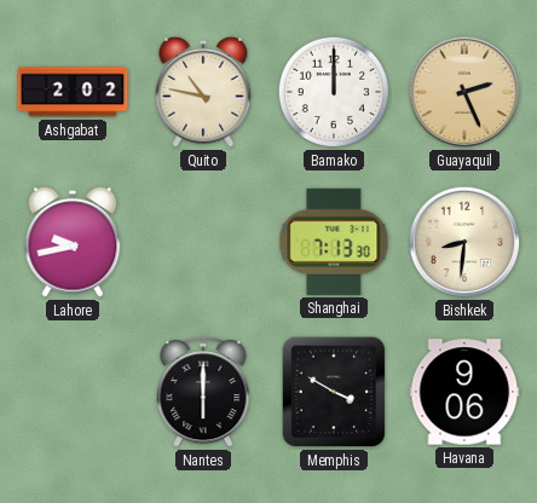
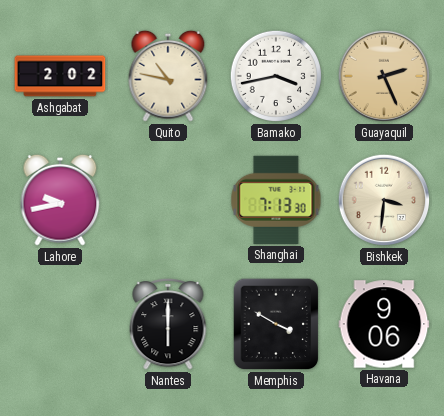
Bamako: 12:00 -> 3:43
Bishkek: 8:31 -> 3:31
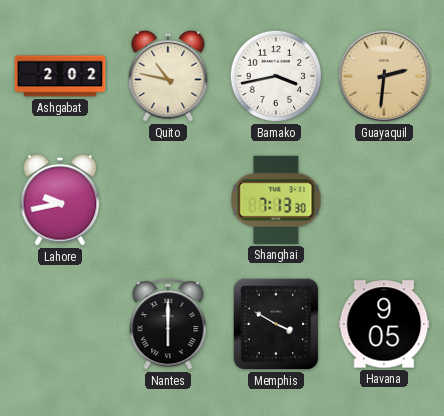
Guayaquil: 2:26 -> 2:31
Bishkek: 3:31 -> none
Havana: 9:06 -> 9:05
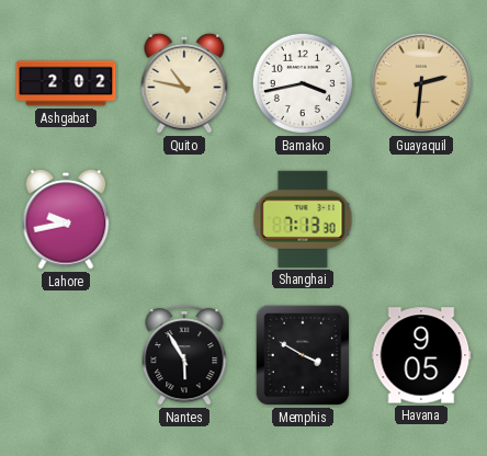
Nantes: 6:00 -> 5:55
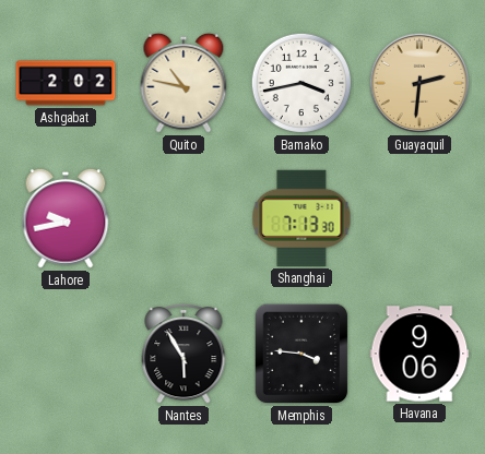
Memphis: 3:50 -> 3:46
Havana: 9:05 -> 9:06
